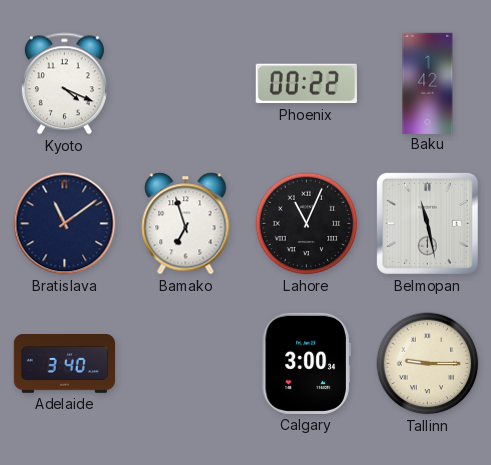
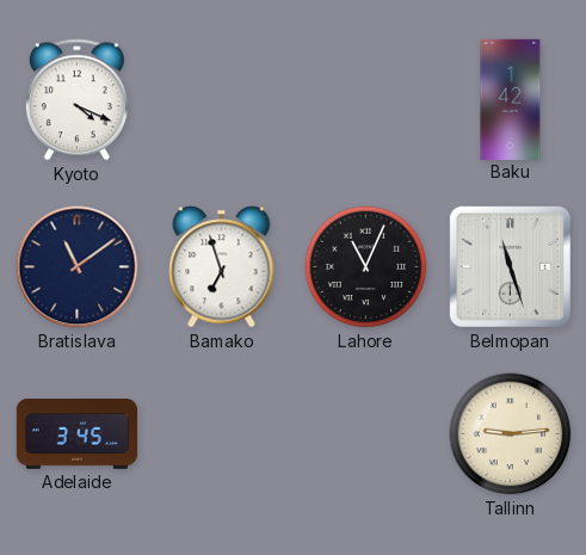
Phoenix: 00:22 -> none
Belmopan: 11:28 -> 11:27
Adelaide: 3:40 -> 3:45
Calgary: 3:00 -> none
Tallinn: 9:15 -> 9:14
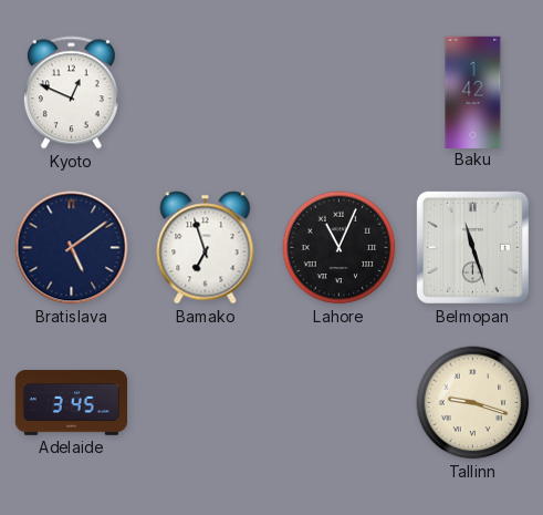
Kyoto: 4:19 -> 12:49
Bratislava: 11:09 -> 5:09
Tallinn: 9:14 -> 9:18
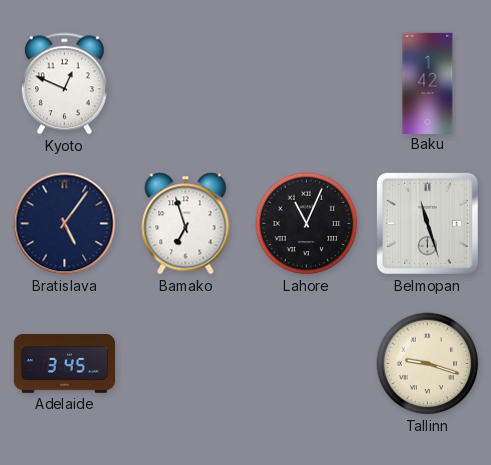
Bratislava: 5:09 -> 5:06
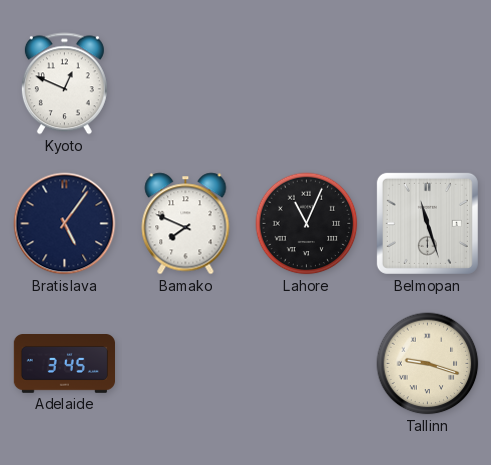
Baku: 1:42 -> none
Bamako: 6:57 -> 7:49
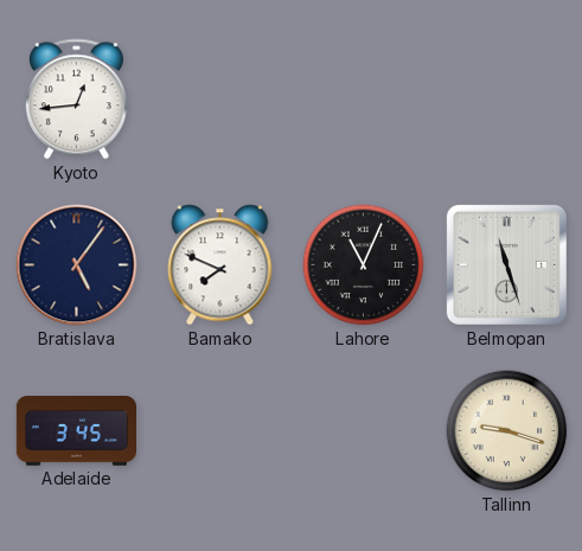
Kyoto: 12:49 -> 12:44
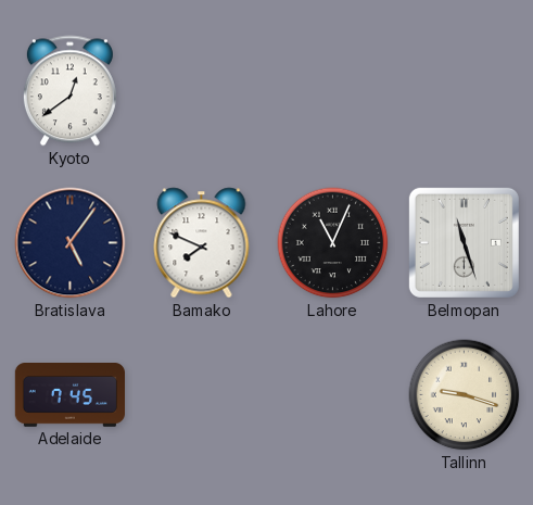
Kyoto: 12:44 -> 12:39
Adelaide: 3:45 -> 7:45
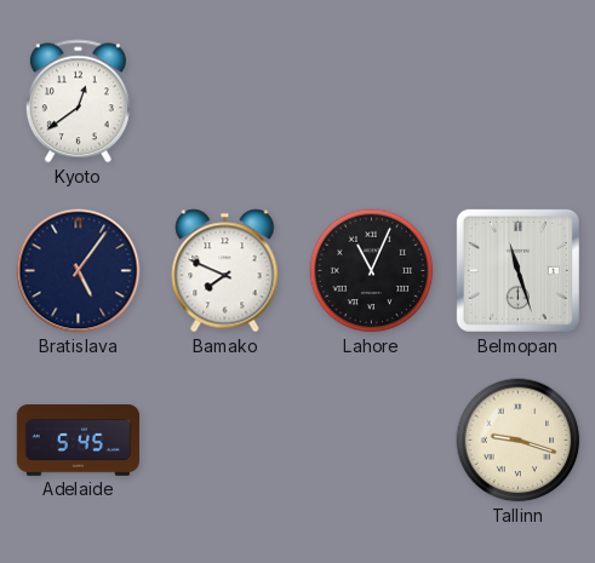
Adelaide: 7:45 -> 5:45
